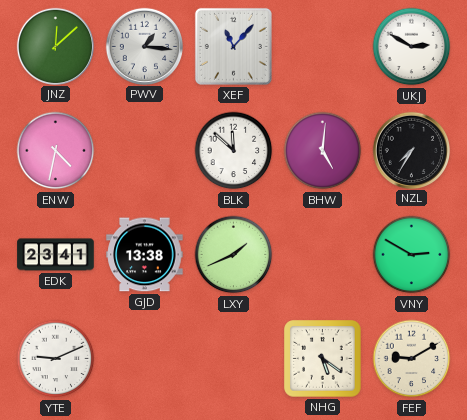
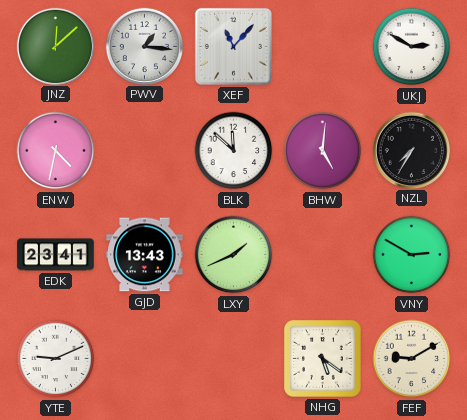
GJD: 13:38 -> 13:43
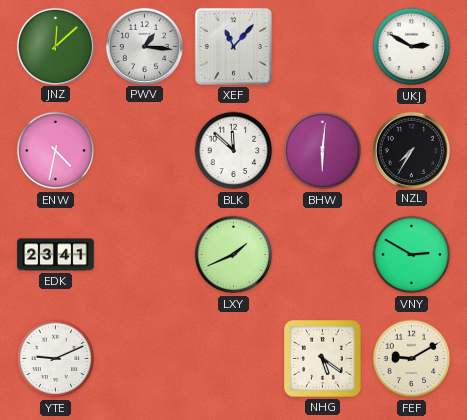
BHW: 5:01 -> 6:01
GJD: 13:43 -> none
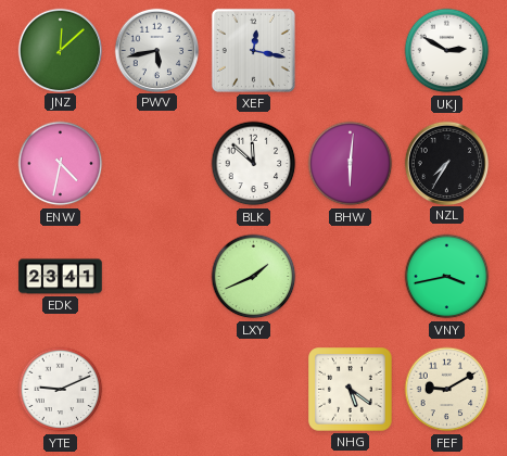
PWV: 1:16 -> 5:43
XEF: 11:07 -> 12:17
VNY: 2:50 -> 3:43
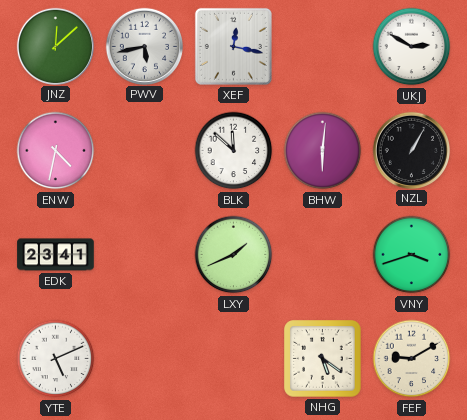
NZL: 7:35 -> 1:05
VNY: 3:43 -> 3:42
YTE: 9:11 -> 5:11
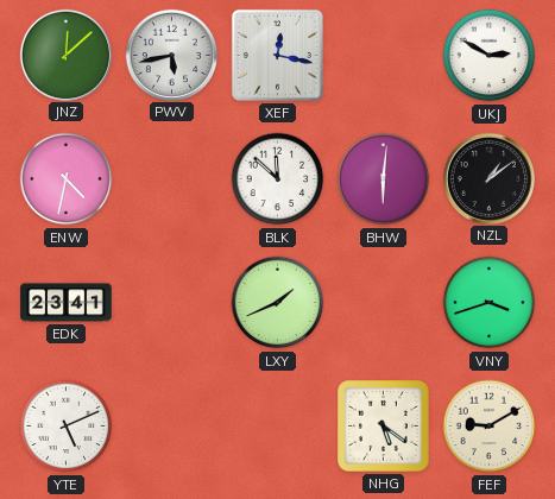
NZL: 1:05 -> 1:09
